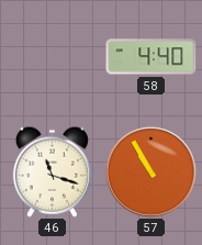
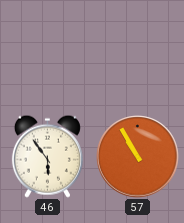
58: 4:40 -> none
46: 11:18 -> 5:54
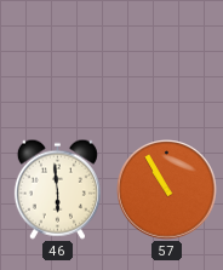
46: 5:54 -> 5:59
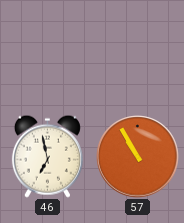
46: 5:59 -> 6:58
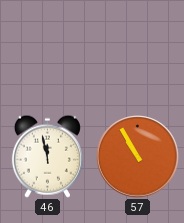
46: 6:58 -> 11:58
